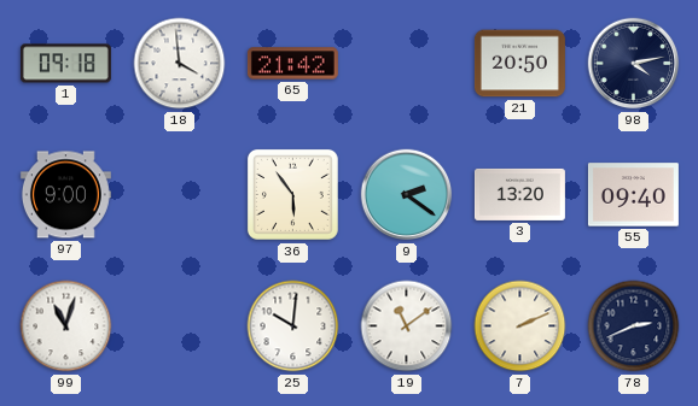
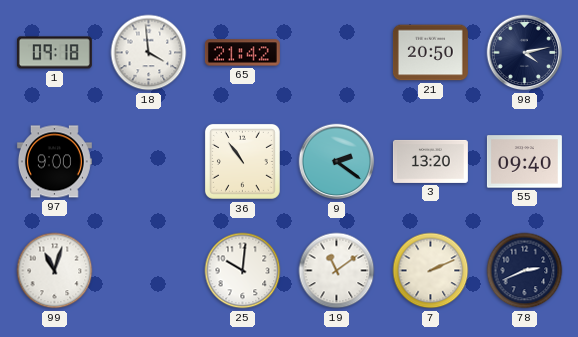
36: 5:54 -> 10:54
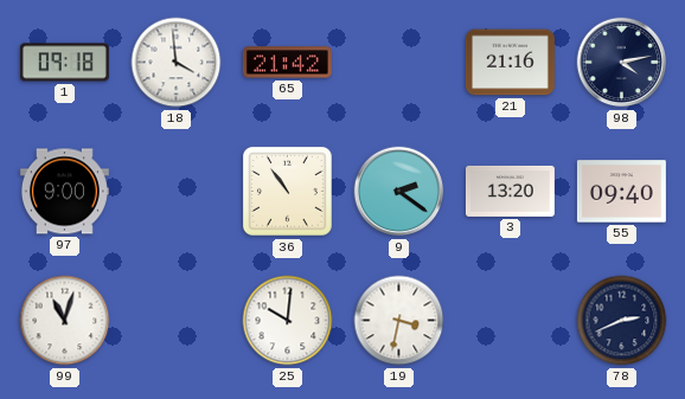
21: 20:50 -> 21:16
19: 11:09 -> 3:32
7: 2:11 -> none
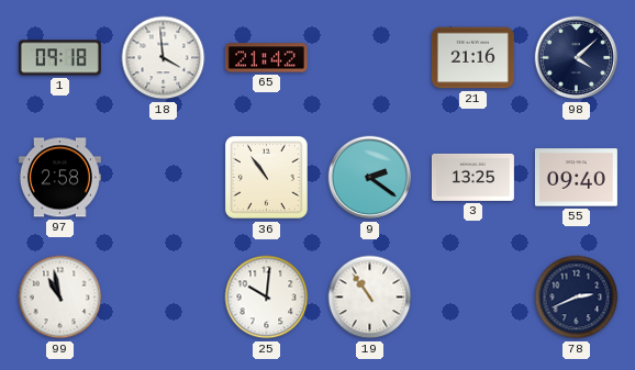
98: 4:13 -> 4:08
97: 9:00 -> 2:58
3: 13:20 -> 13:25
99: 11:03 -> 10:58
19: 3:32 -> 10:54
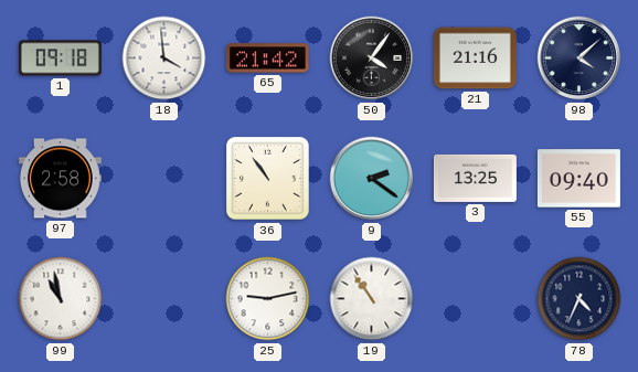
50: none -> 4:06
25: 10:01 -> 9:13
78: 2:41 -> 4:34
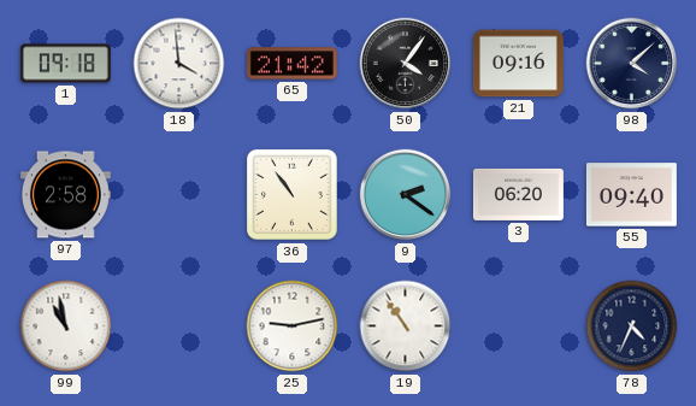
21: 21:16 -> 09:16
3: 13:25 -> 06:20
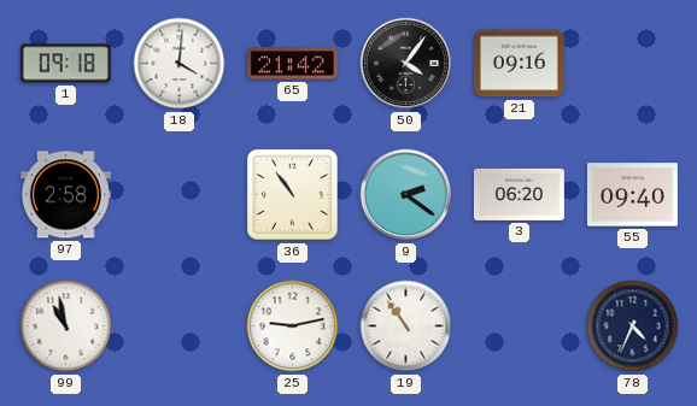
18: 3:59 -> 4:01
98: 4:08 -> none
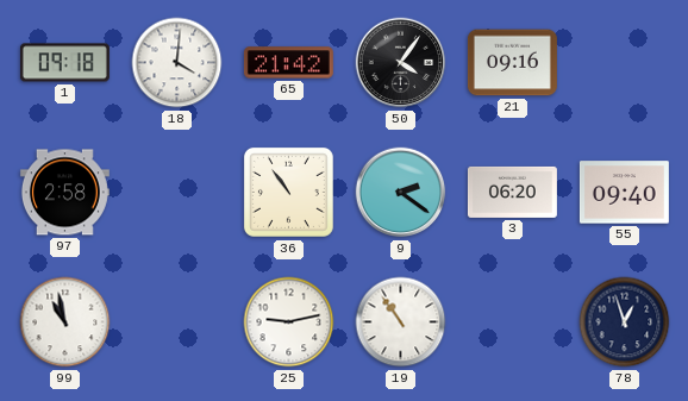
78: 4:34 -> 12:57
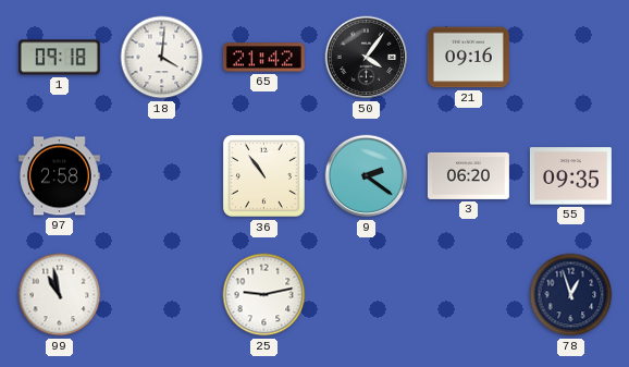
55: 09:40 -> 09:35
19: 10:54 -> none
